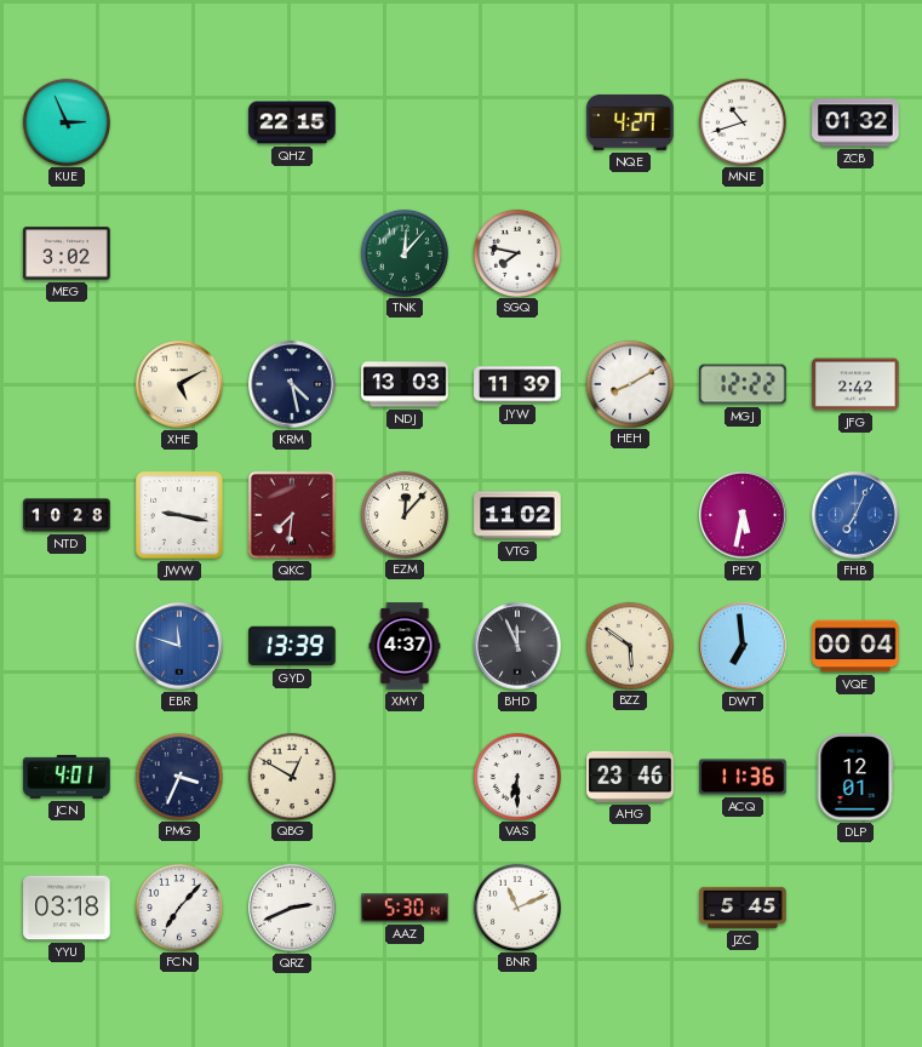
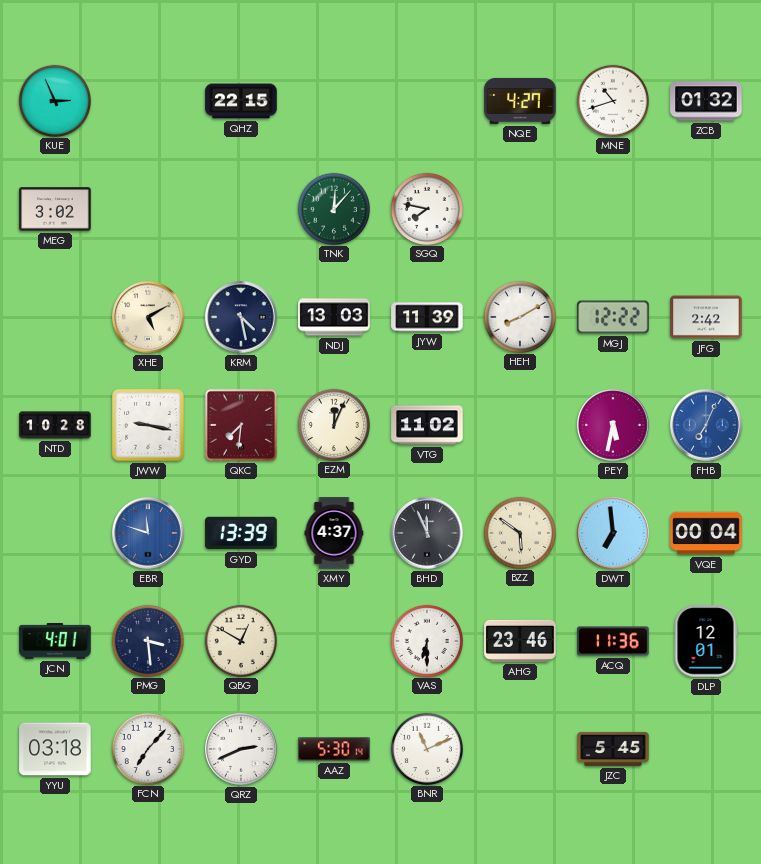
EZM: 12:07 -> 12:04
PMG: 3:34 -> 3:29
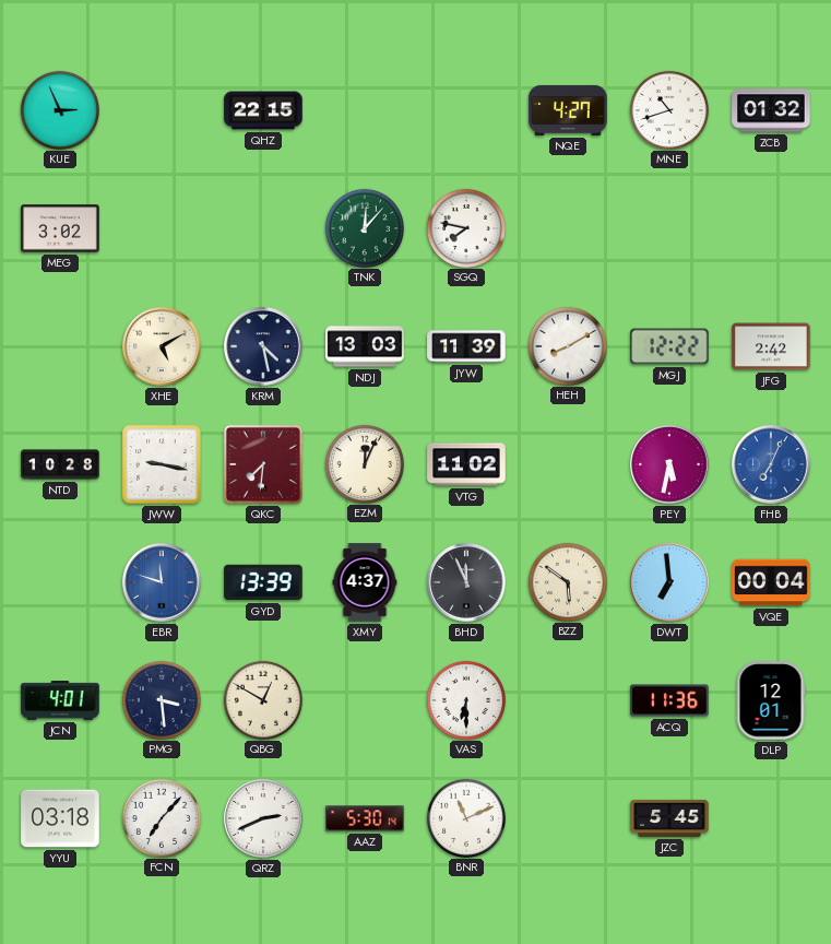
AHG: 23:46 -> none
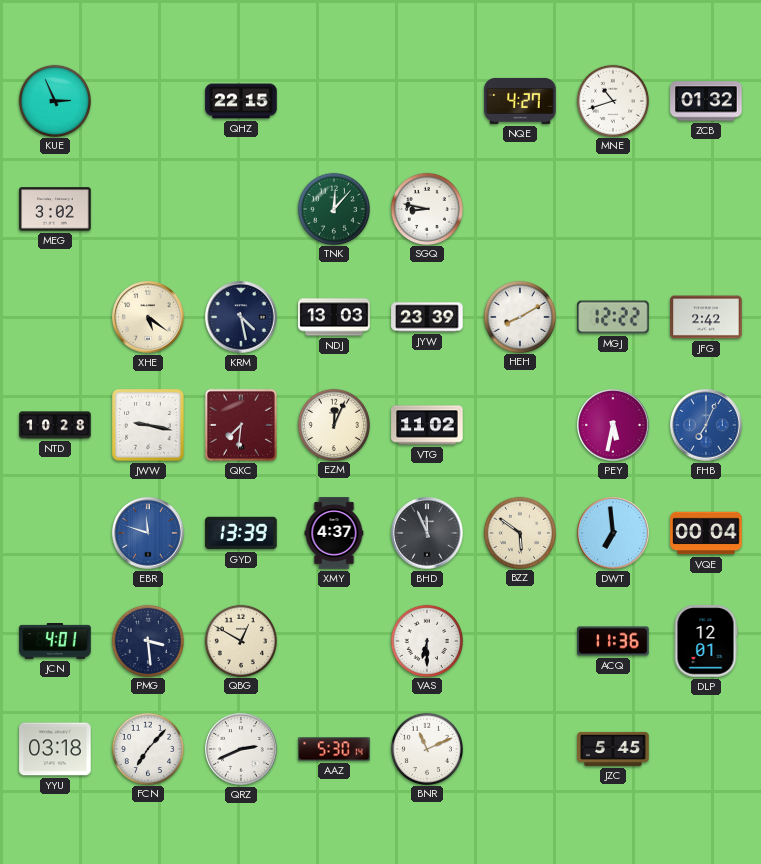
SGQ: 7:47 -> 8:47
XHE: 5:10 -> 5:21
JYW: 11:39 -> 23:39
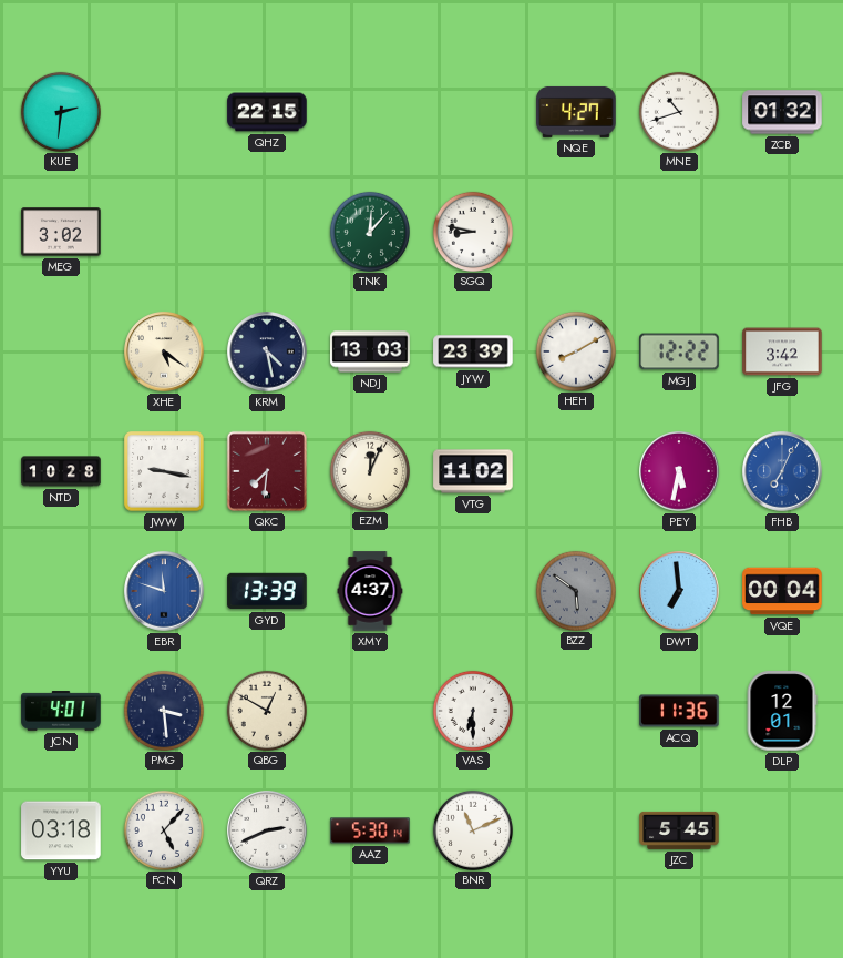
KUE: 2:56 -> 2:31
JFG: 2:42 -> 3:42
BHD: 11:56 -> none
BZZ dial: cream -> grey
FCN: 7:07 -> 5:07
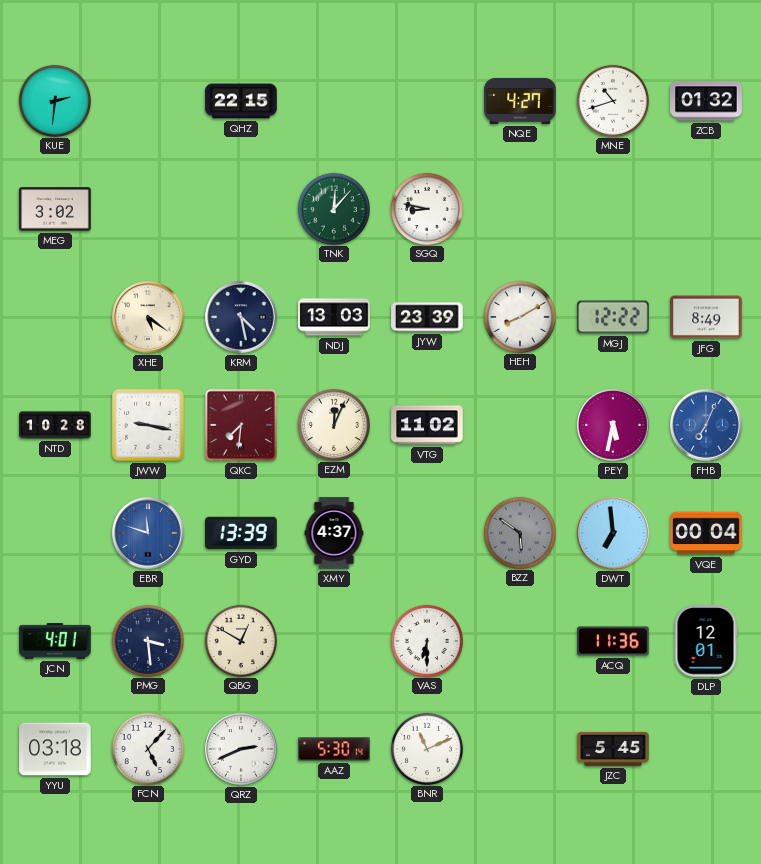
JFG: 3:42 -> 8:49
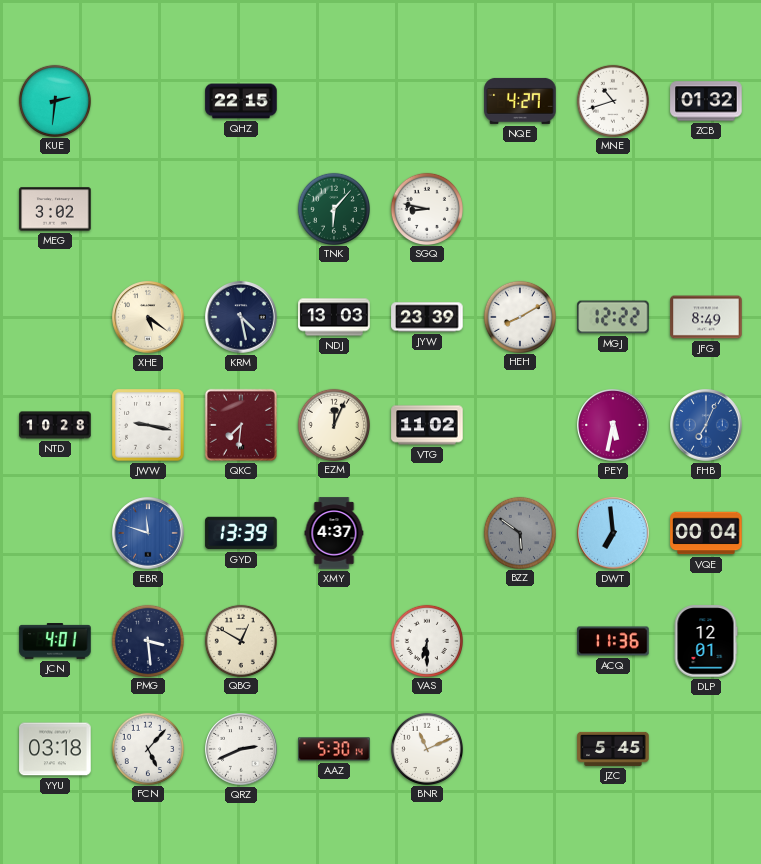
TNK: 12:07 -> 6:07
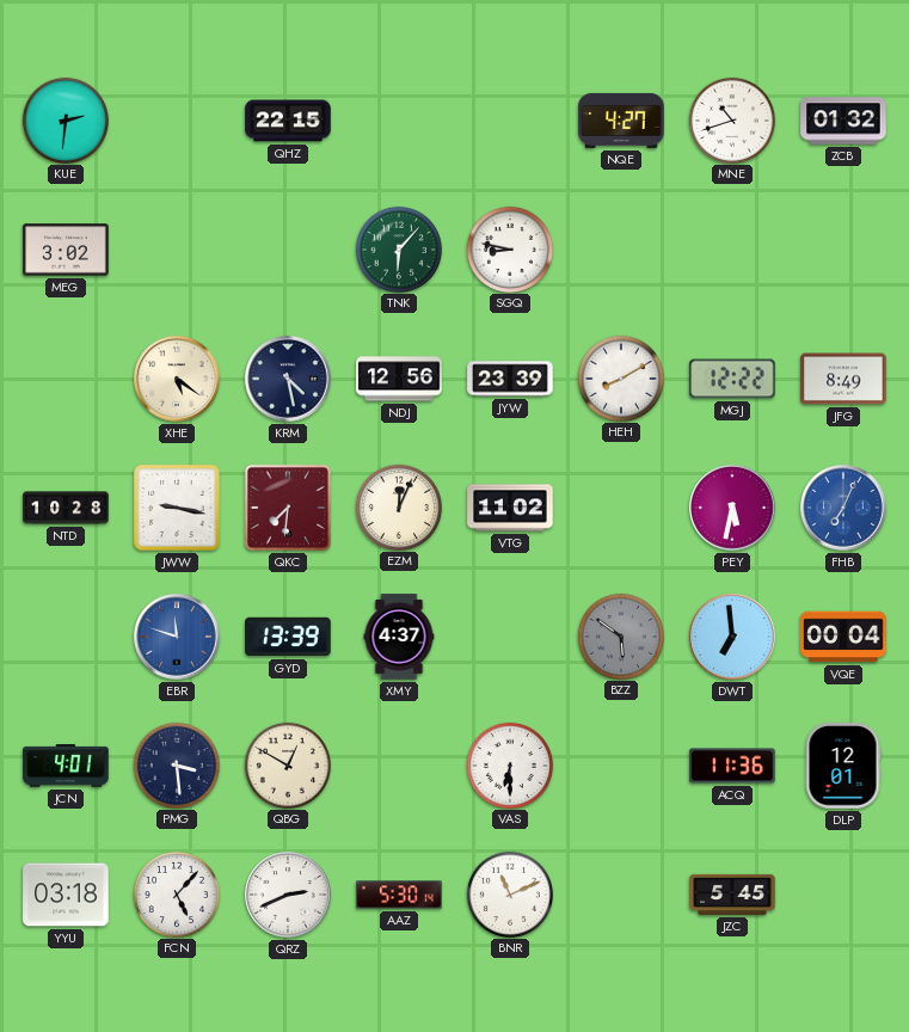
NDJ: 13:03 -> 12:56
